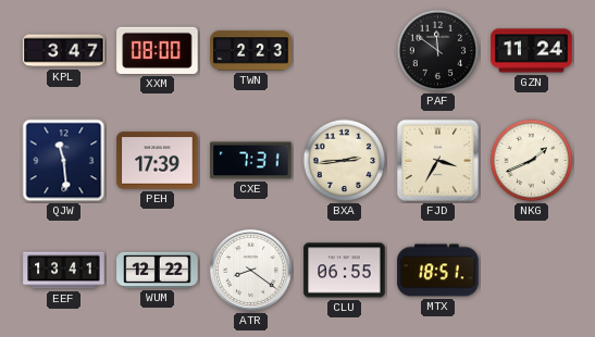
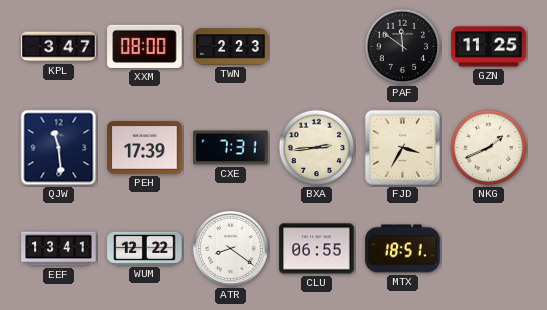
GZN: 11:24 -> 11:25
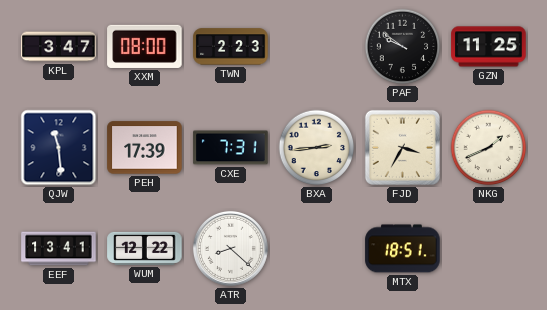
PAF: 11:51 -> 9:51
ATR: 8:21 -> 8:22
CLU: 06:55 -> none
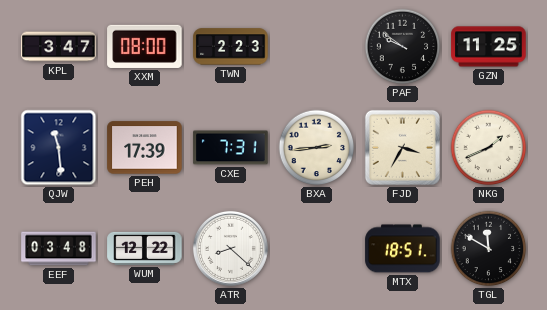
EEF: 13:41 -> 03:48
TGL: none -> 11:50
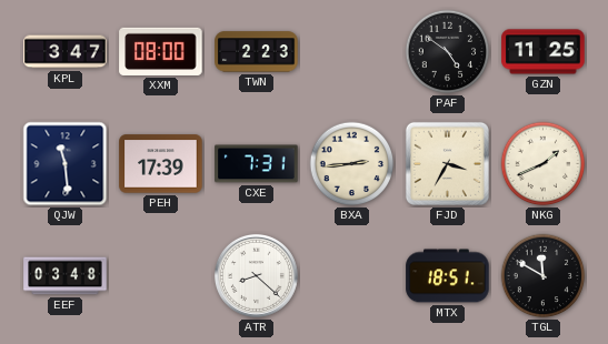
PAF: 9:51 -> 4:51
WUM: 12:22 -> none
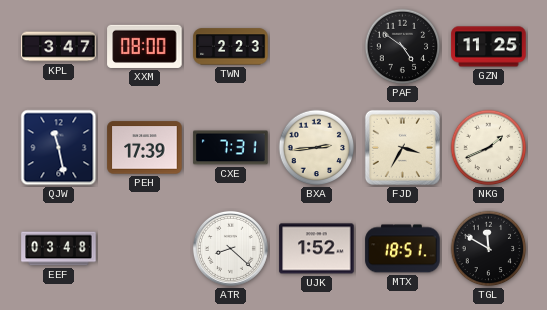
QJW: 11:29 -> 11:28
UJK: none -> 1:52
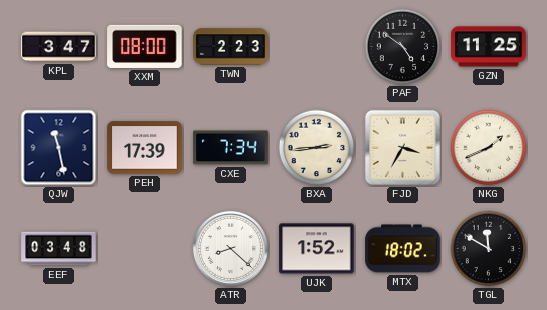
CXE: 7:31 -> 7:34
MTX: 18:51 -> 18:02
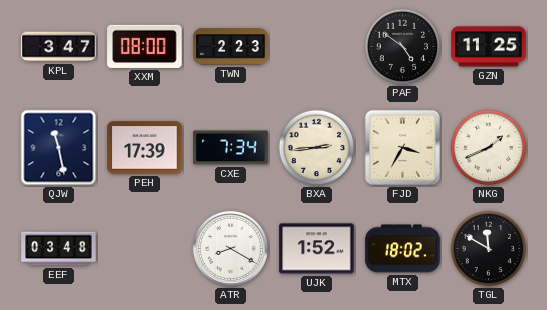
ATR: 8:22 -> 8:20
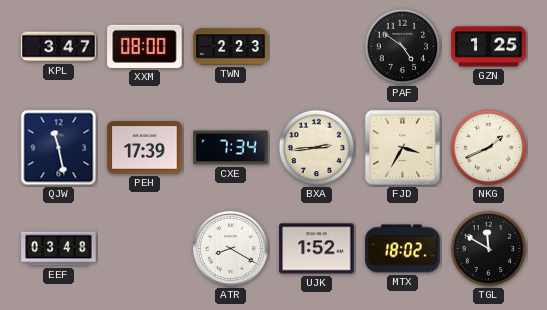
GZN: 11:25 -> 1:25
